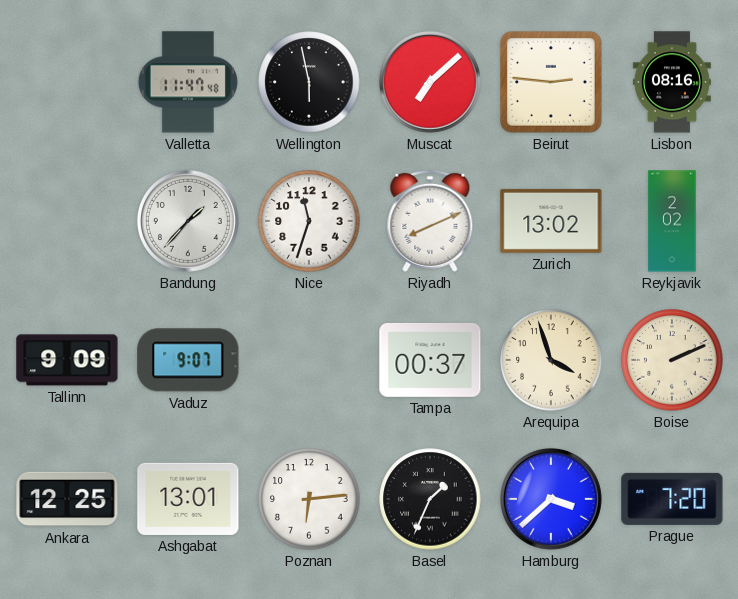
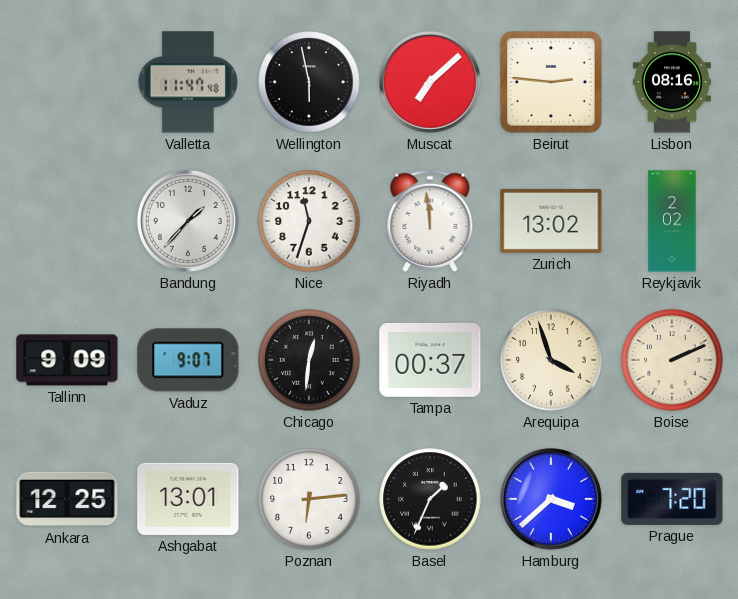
Riyadh: 8:11 -> 11:59
Chicago: none -> 12:31
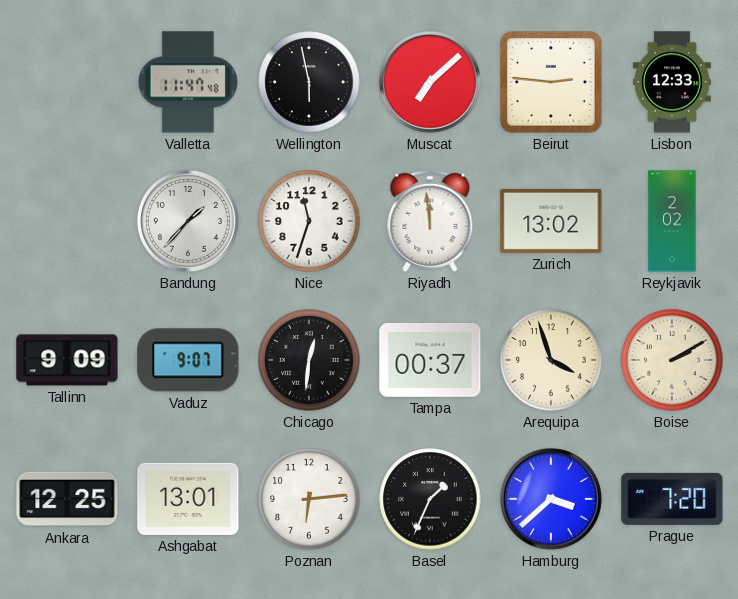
Lisbon: 08:16 -> 12:33
Boise: 2:11 -> 2:10
